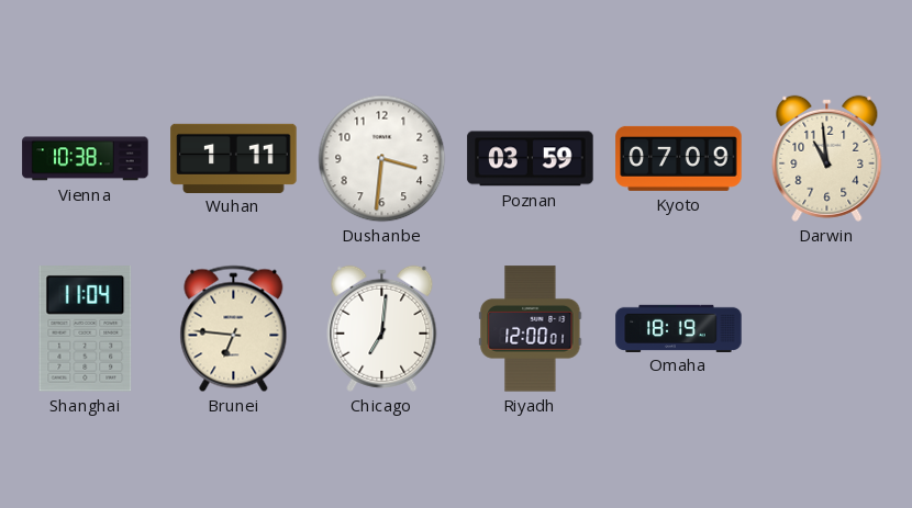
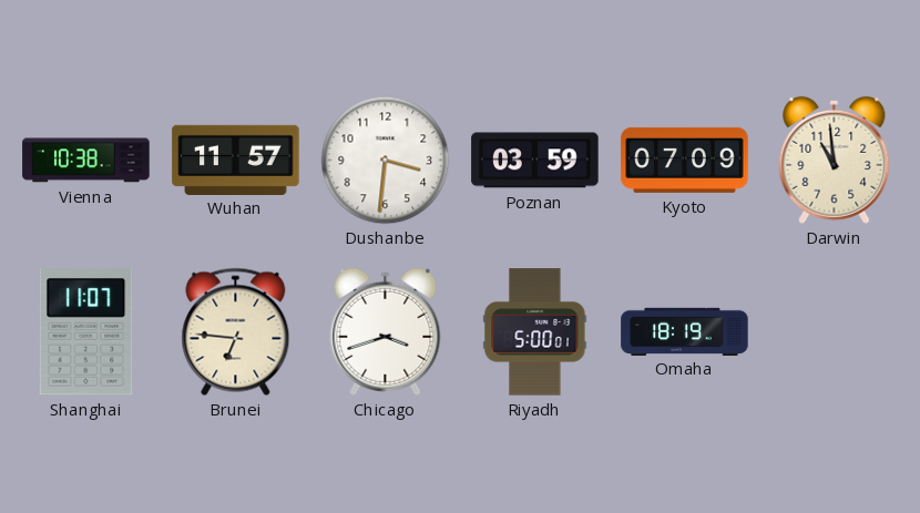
Wuhan: 1:11 -> 11:57
Shanghai: 11:04 -> 11:07
Chicago: 7:01 -> 3:42
Riyadh: 12:00 -> 5:00
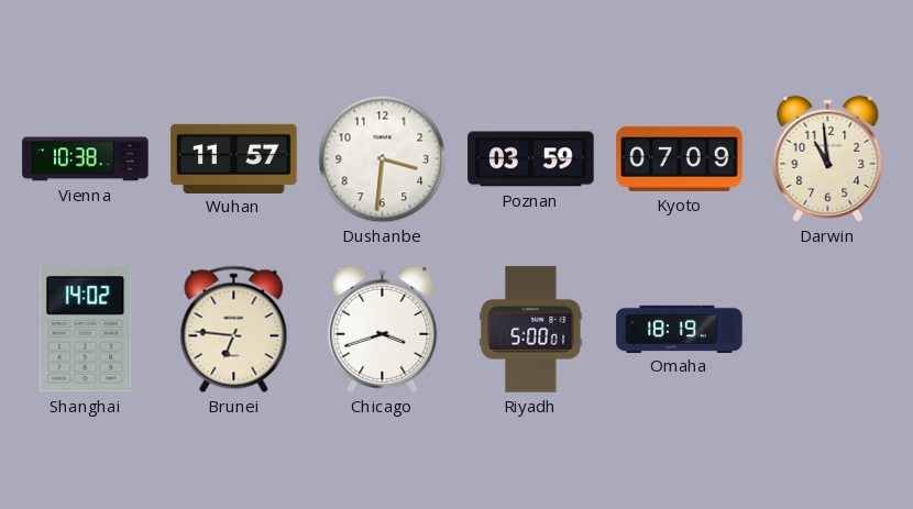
Shanghai: 11:07 -> 14:02
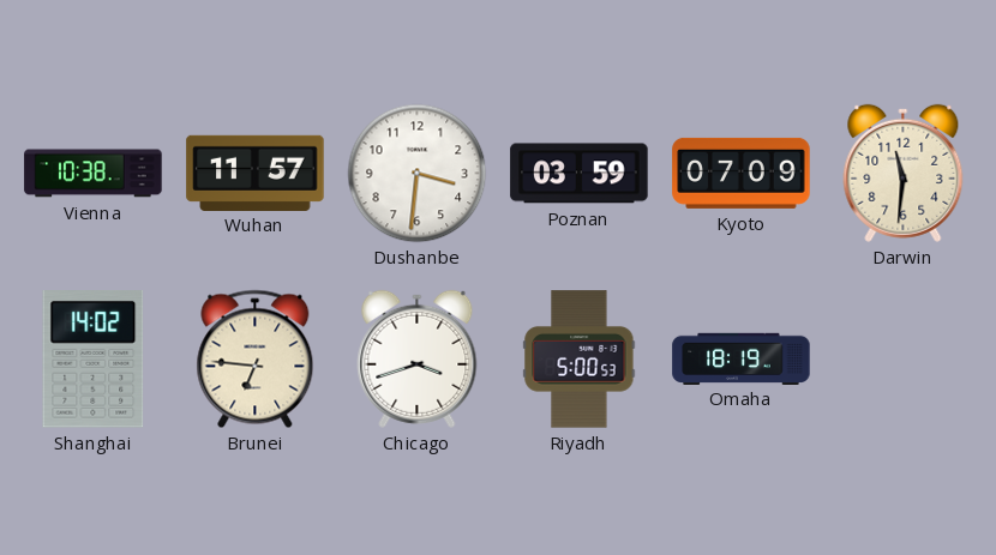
Darwin: 10:59 -> 11:31
Riyadh: 5:00:01 -> 5:00:53
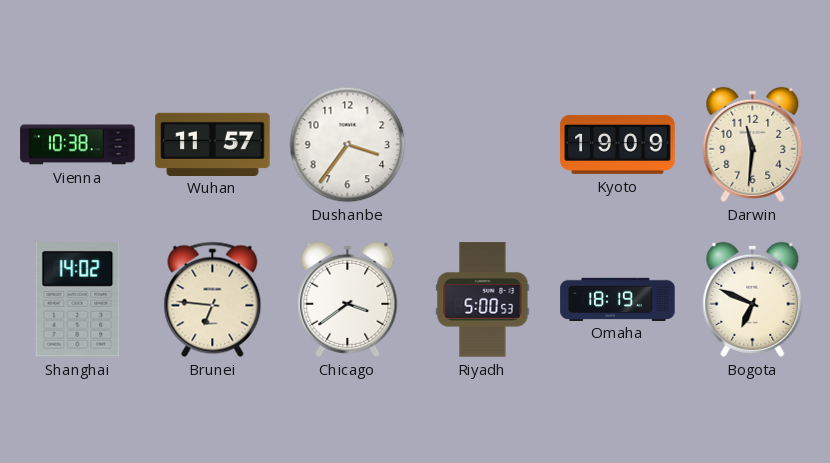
Dushanbe: 3:31 -> 3:36
Poznan: 03:59 -> none
Kyoto: 07:09 -> 19:09
Chicago: 3:42 -> 3:39
Bogota: none -> 6:49
